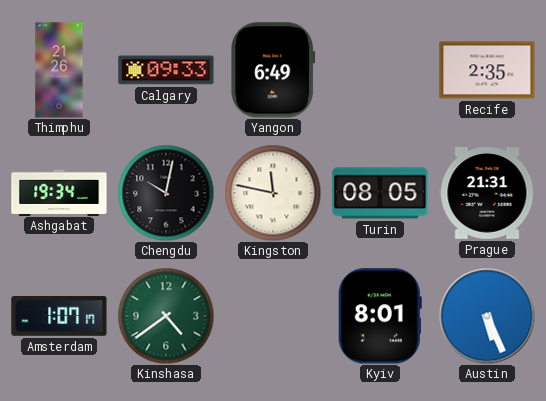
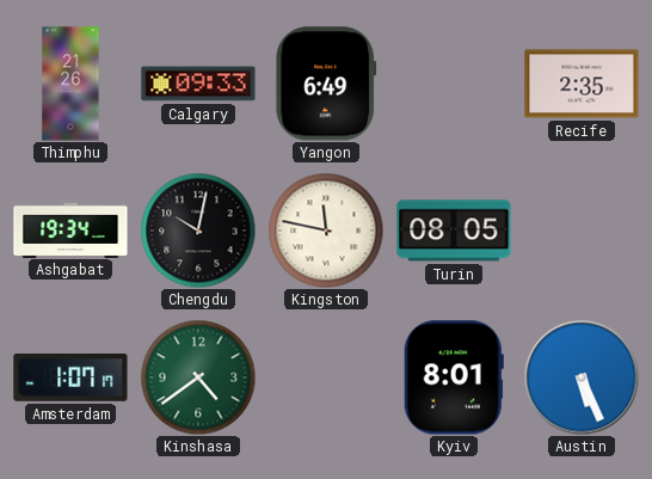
Prague: 21:31 -> none
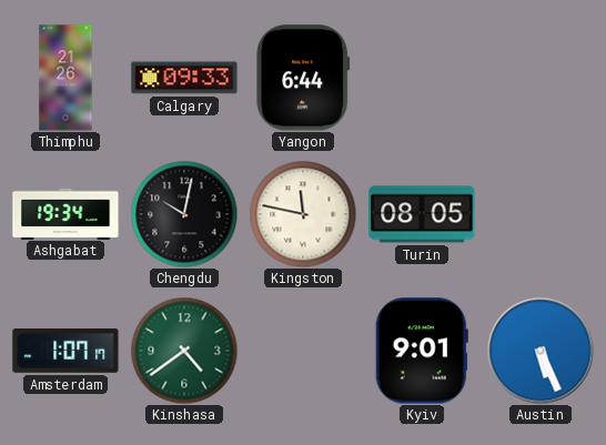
Yangon: 6:49 -> 6:44
Recife: 2:35 -> none
Kyiv: 8:01 -> 9:01
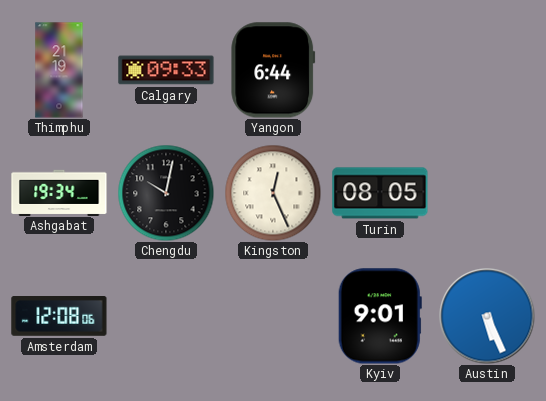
Thimphu: 21:26 -> 21:19
Kingston: 11:47 -> 12:26
Amsterdam: 1:07 -> 12:08
Kinshasa: 4:39 -> none
